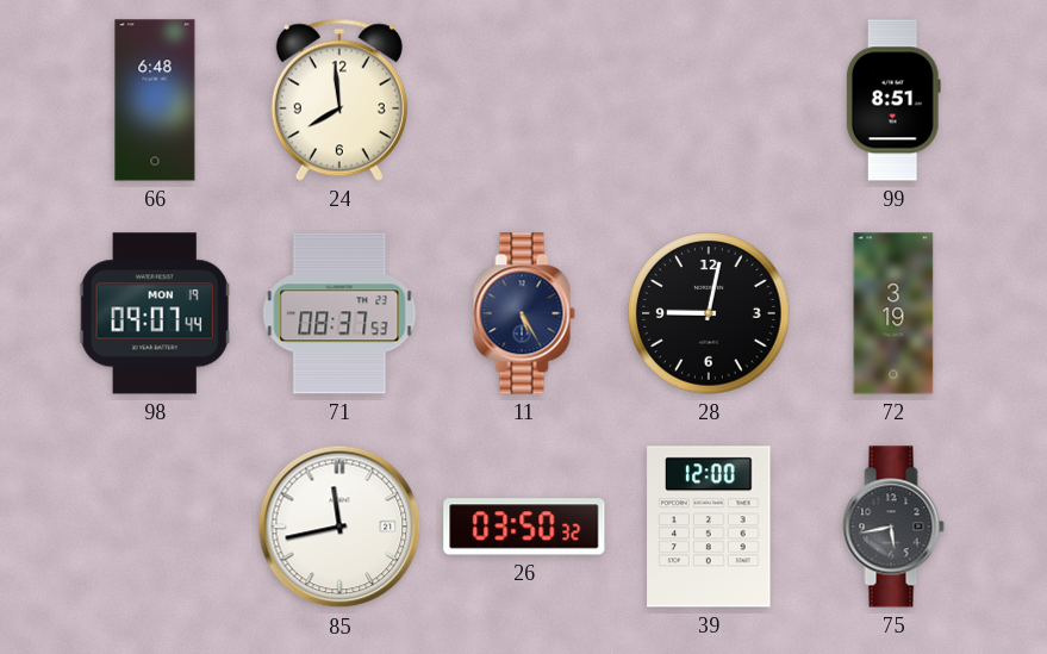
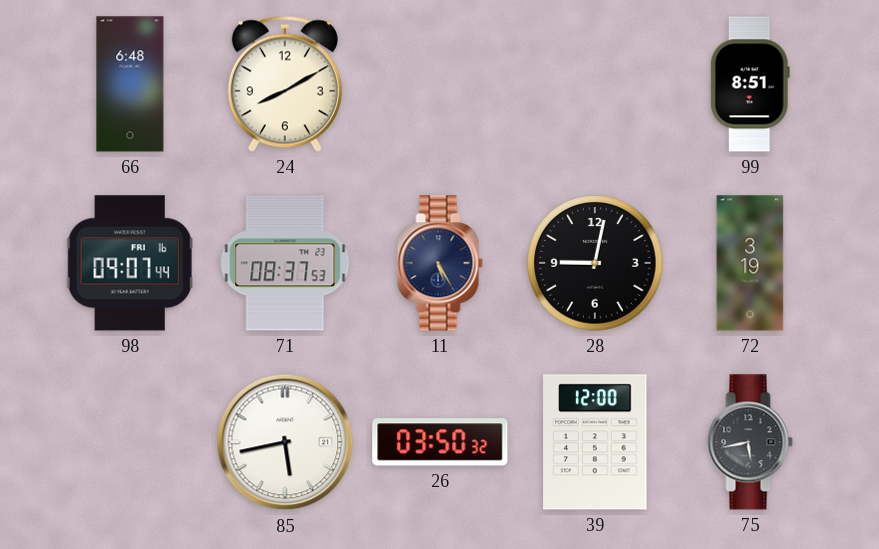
24: 7:59 -> 8:10
98 date: MON 19 -> FRI 16
85: 11:43 -> 5:43
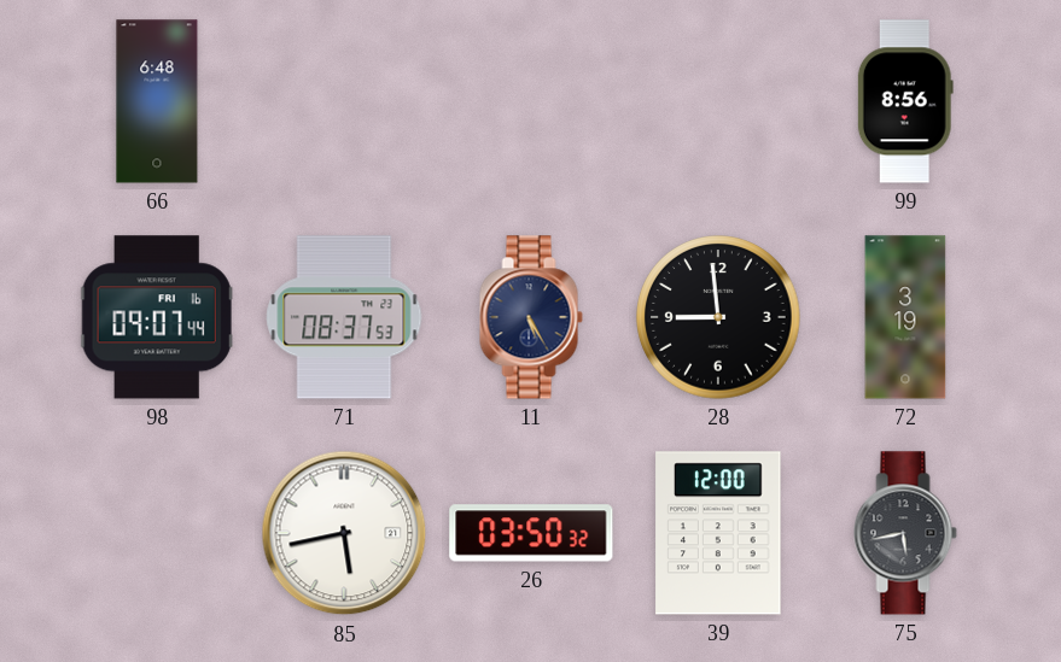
24: 8:10 -> none
99: 8:51 -> 8:56
28: 9:02 -> 8:59
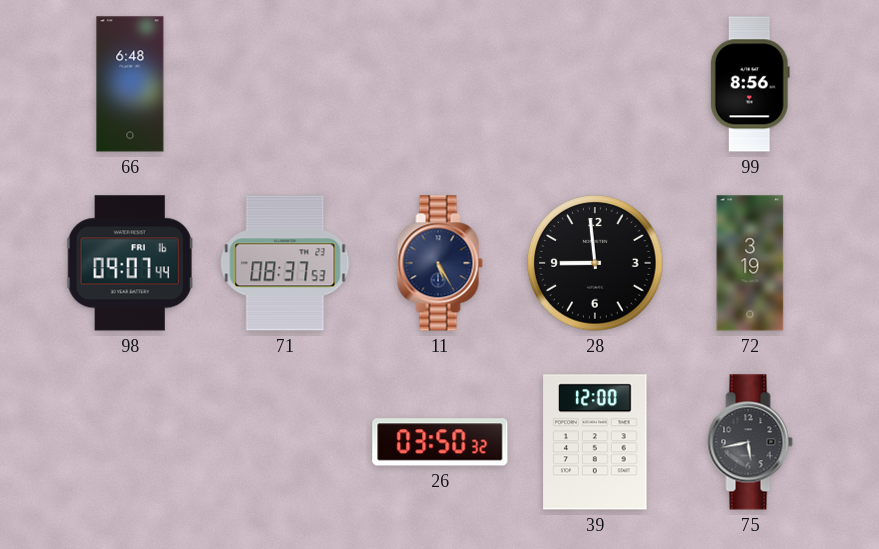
85: 5:43 -> none
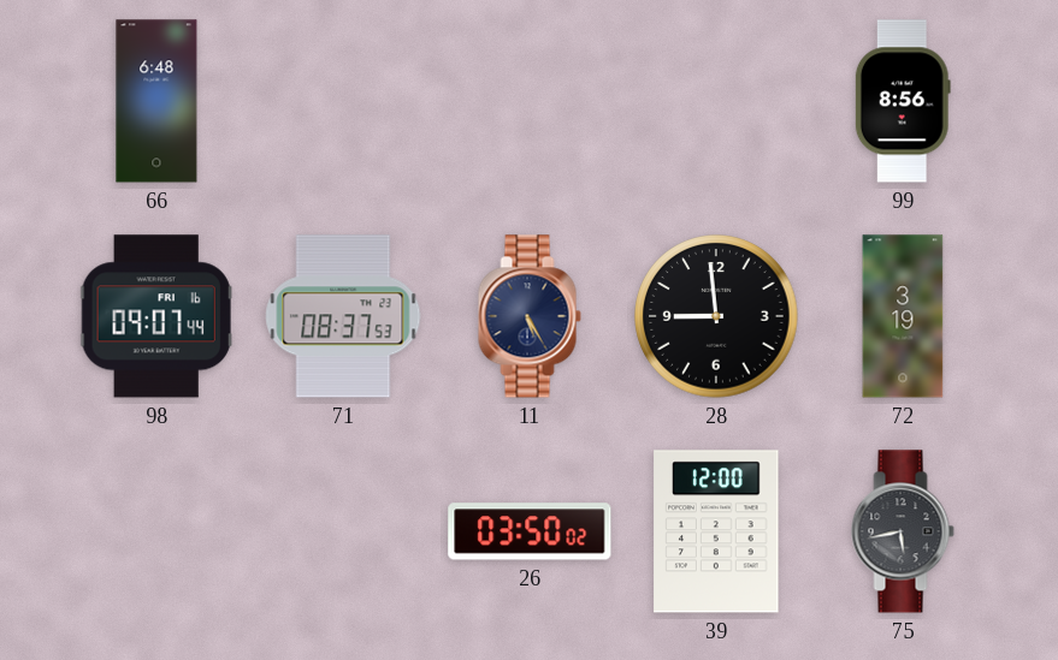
26: 03:50:32 -> 03:50:02
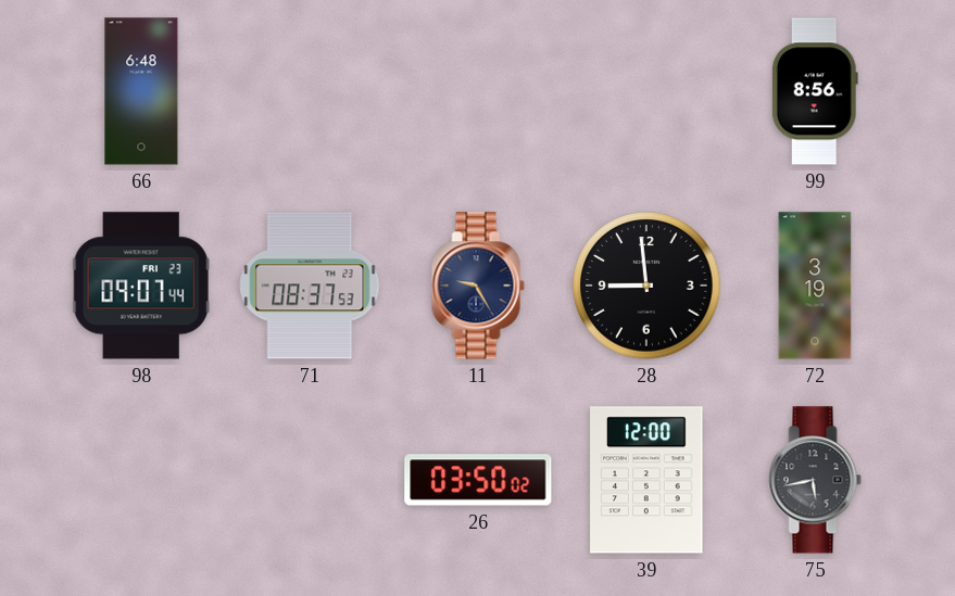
98 date: FRI 16 -> FRI 23
11: 5:25 -> 9:25
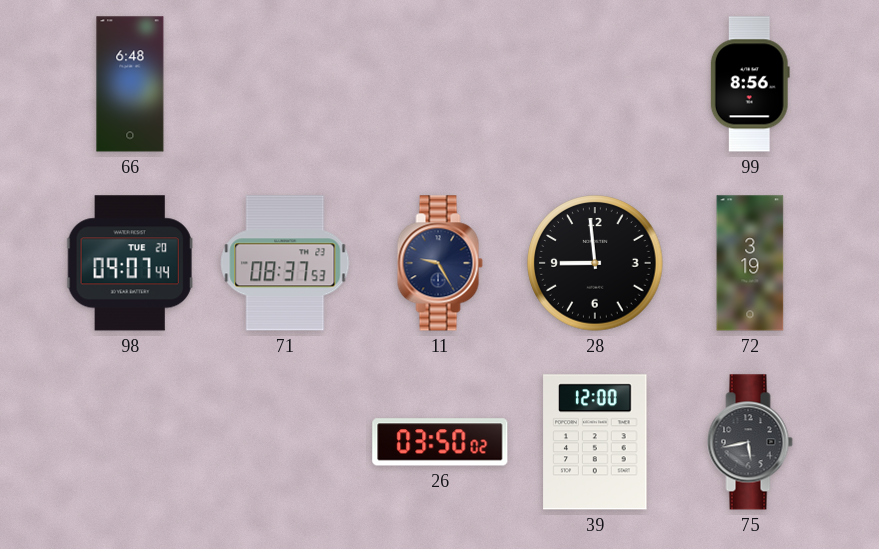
98 date: FRI 23 -> TUE 20
